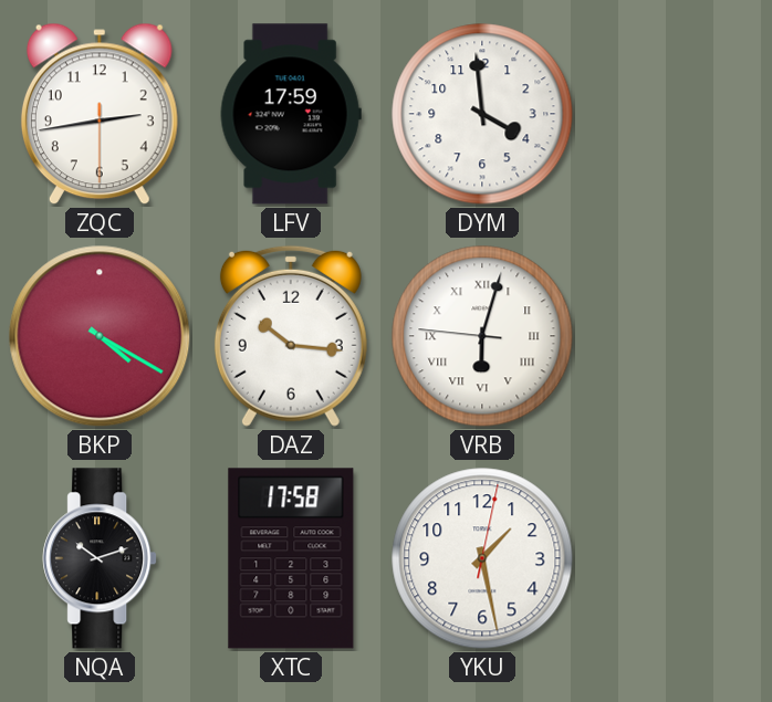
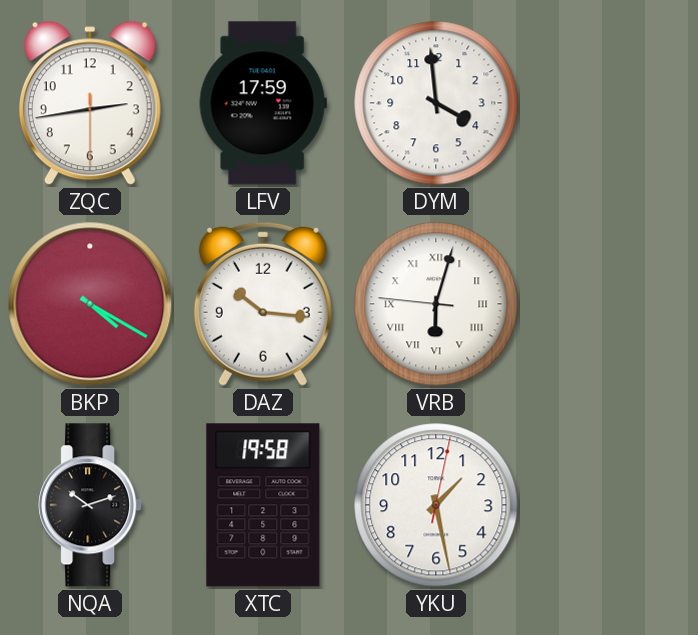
XTC: 17:58 -> 19:58
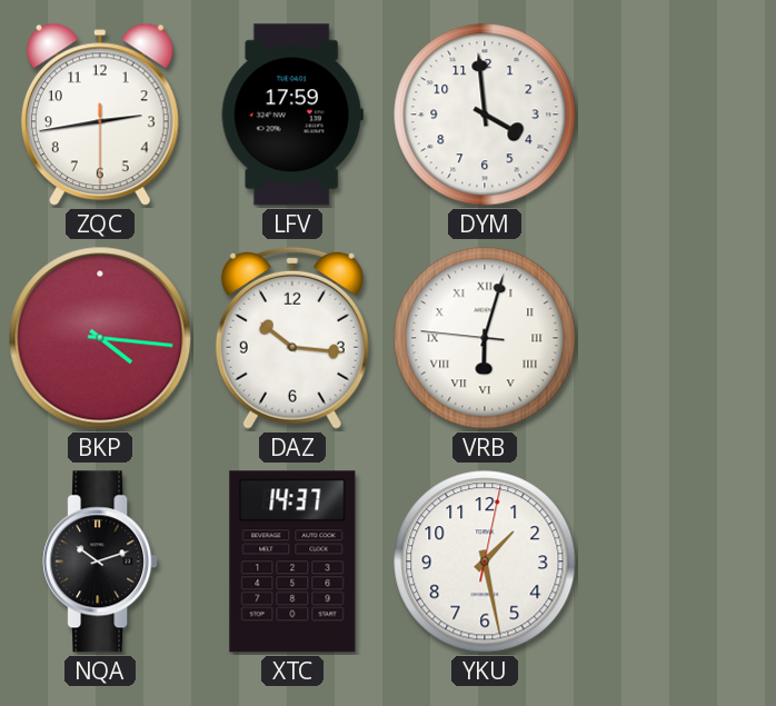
BKP: 4:20 -> 4:16
XTC: 19:58 -> 14:37
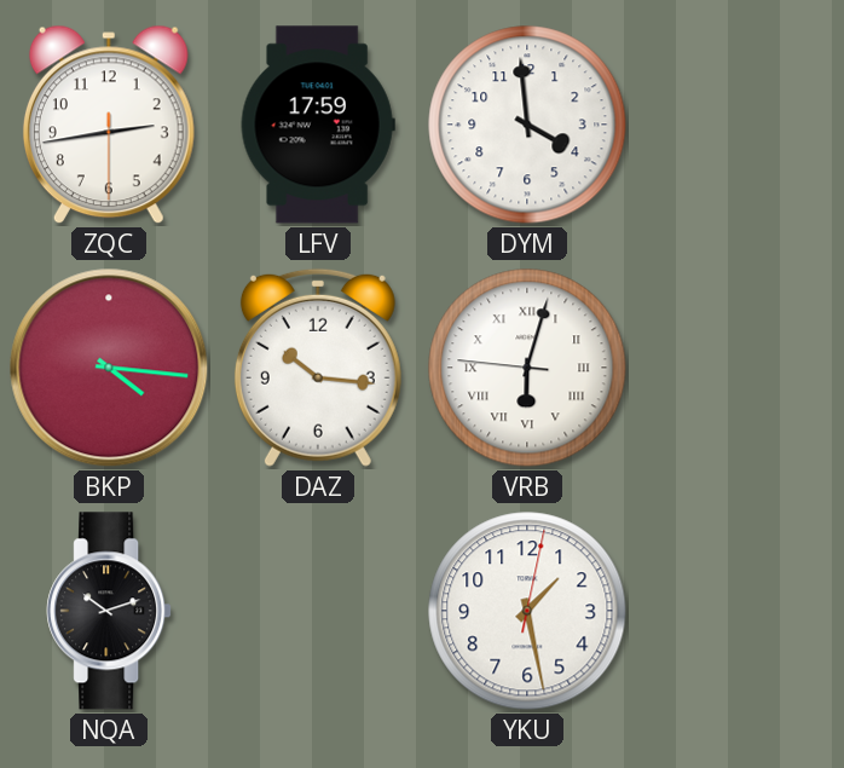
XTC: 14:37 -> none
